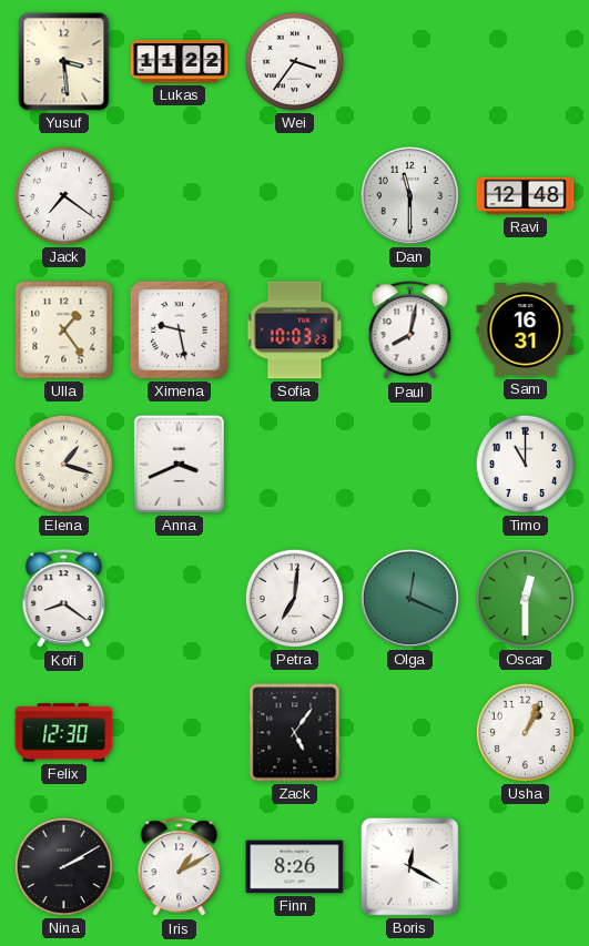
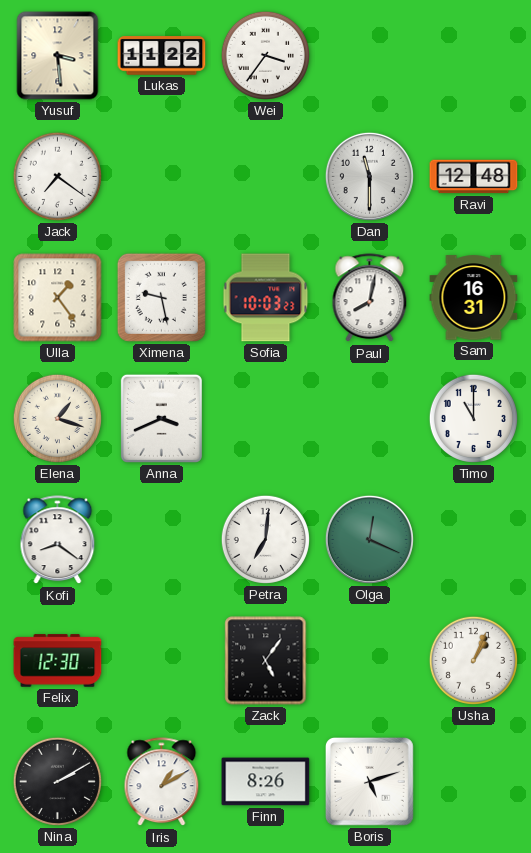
Oscar: 12:30 -> none
Boris: 12:20 -> 5:12
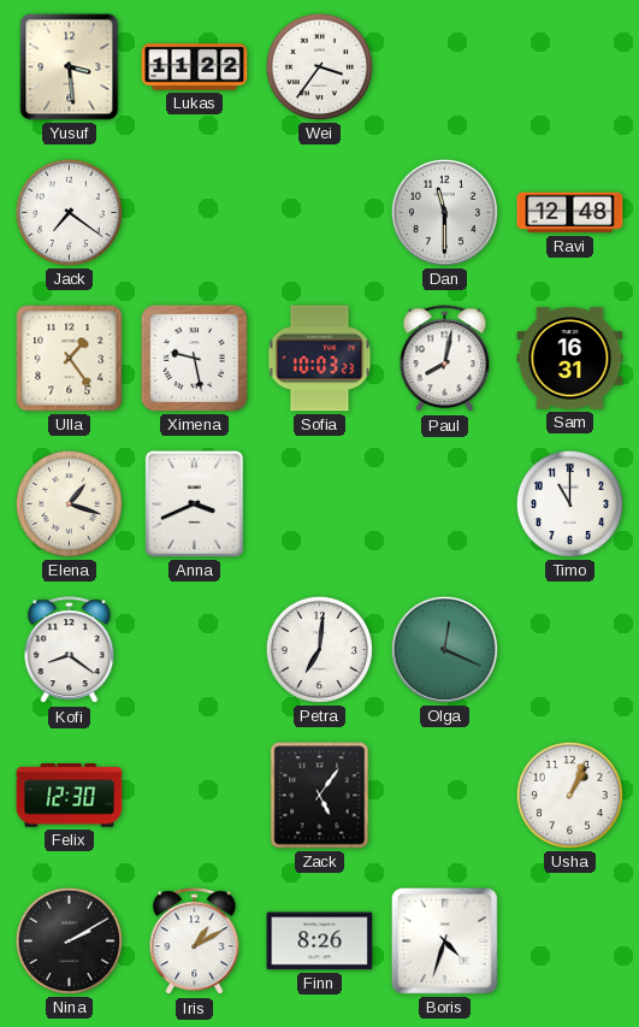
Boris: 5:12 -> 4:33
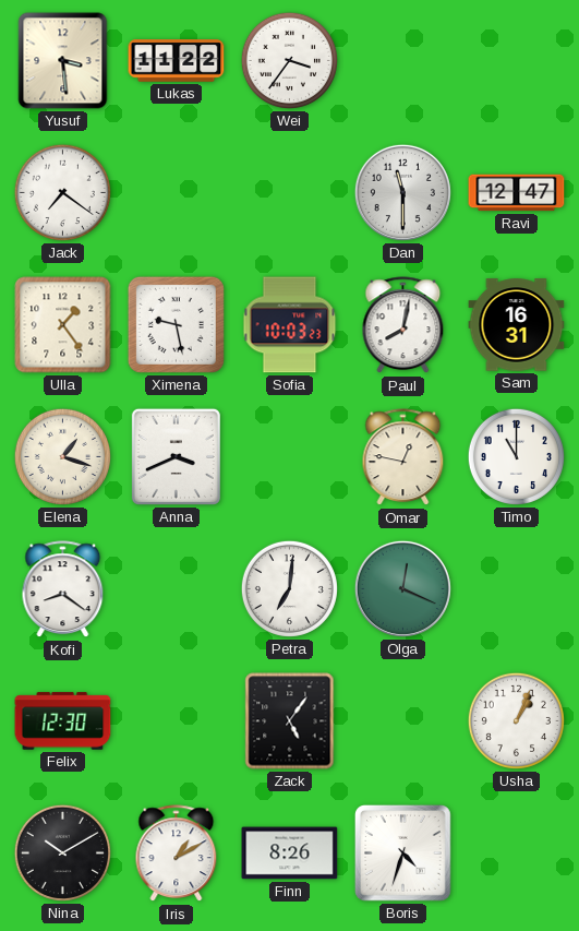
Ravi: 12:48 -> 12:47
Omar: none -> 12:47
Nina: 2:10 -> 10:10
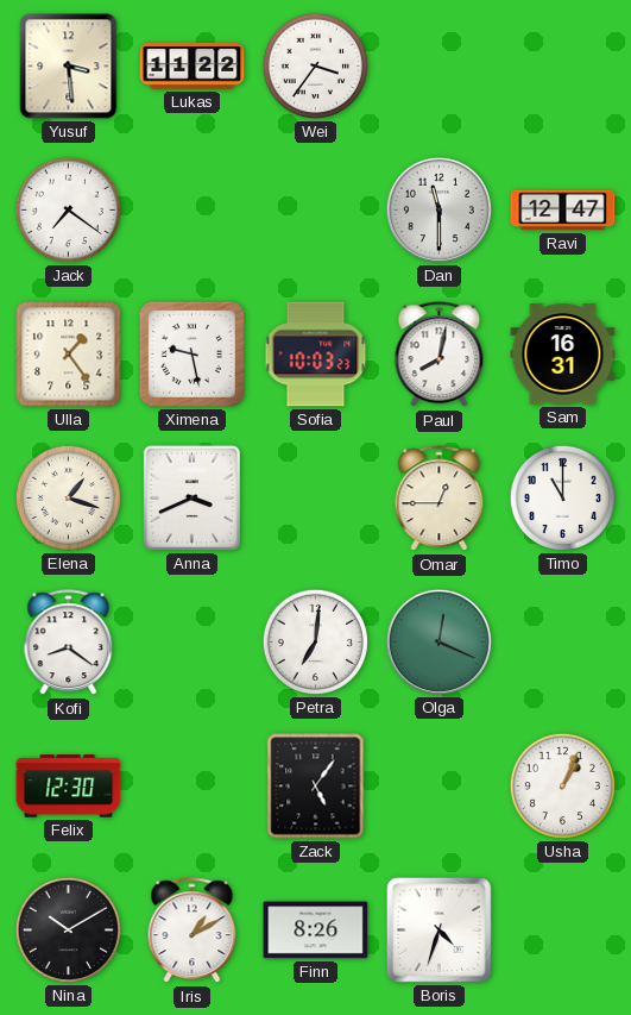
Omar: 12:47 -> 12:45
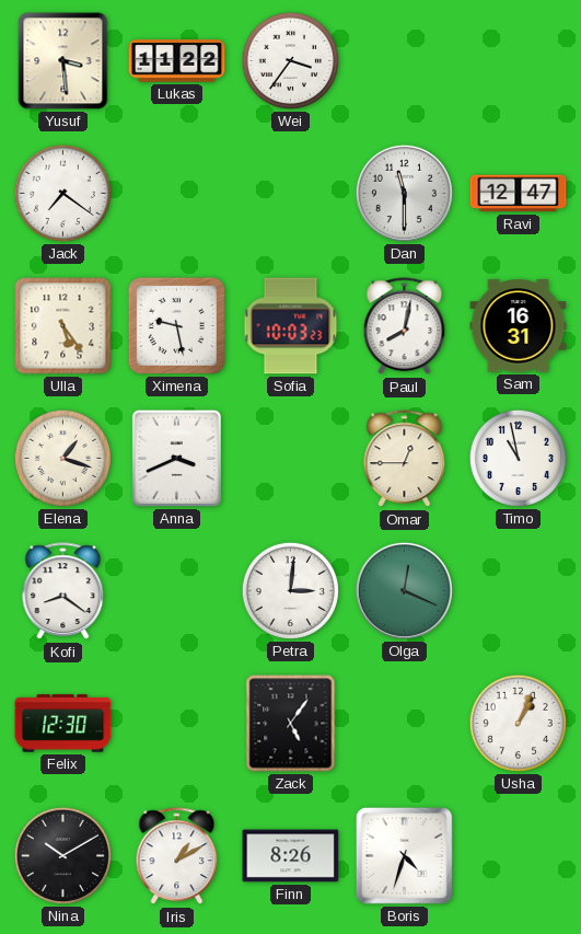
Ulla: 1:24 -> 5:24
Timo: 11:00 -> 10:58
Petra: 7:01 -> 3:01
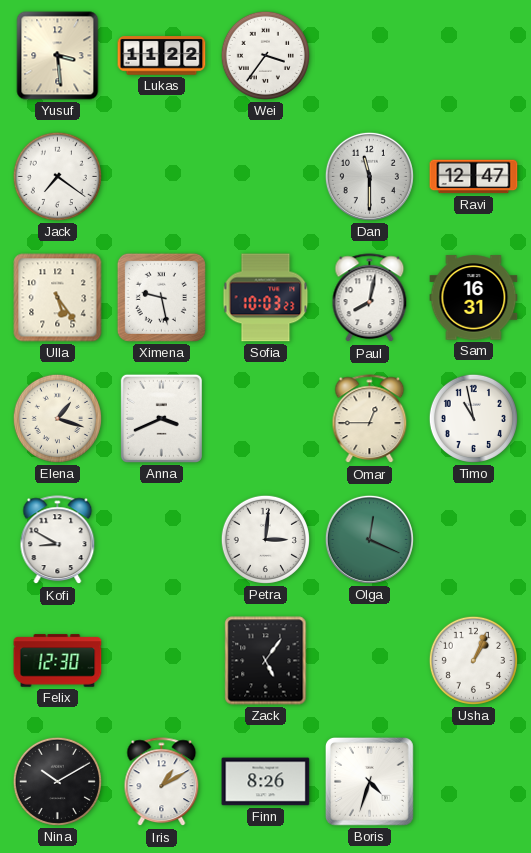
Kofi: 8:21 -> 8:50
